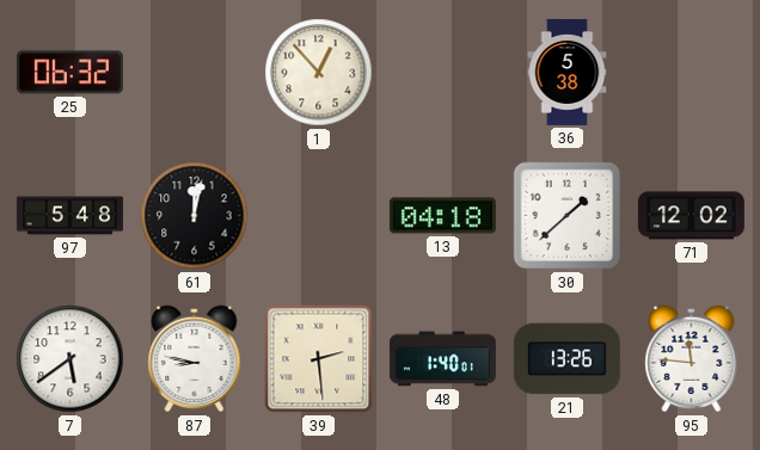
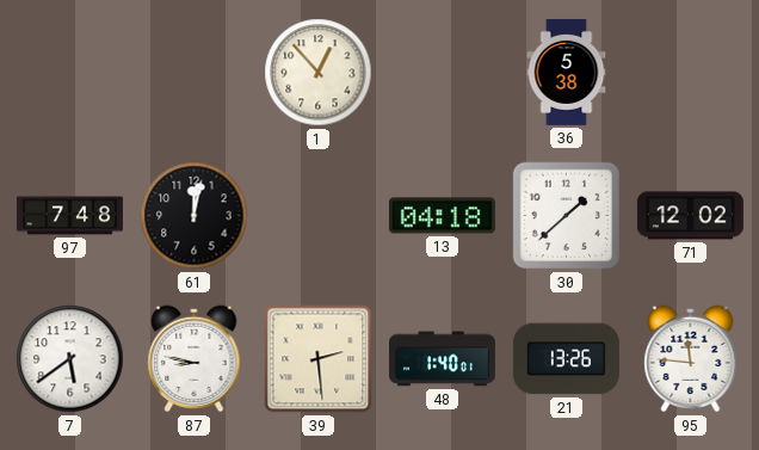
25: 06:32 -> none
97: 5:48 -> 7:48
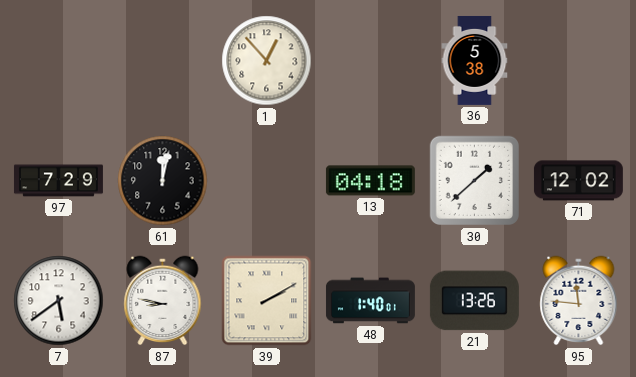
97: 7:48 -> 7:29
39: 2:29 -> 2:10
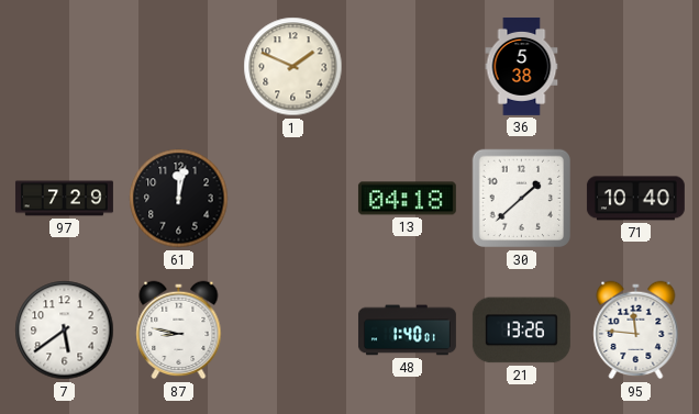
1: 12:53 -> 1:49
71: 12:02 -> 10:40
39: 2:10 -> none
